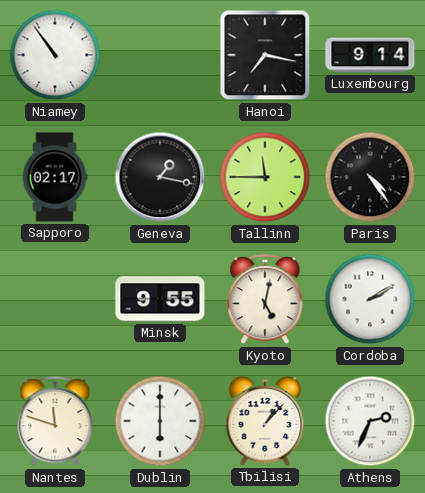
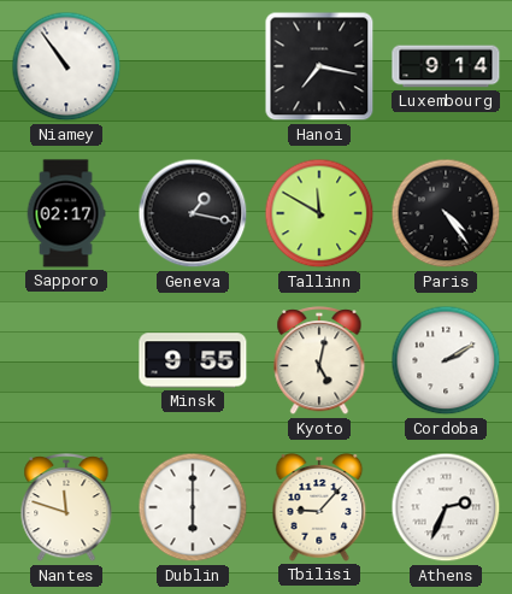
Tallinn: 11:45 -> 11:50
Tbilisi: 1:07 -> 9:07
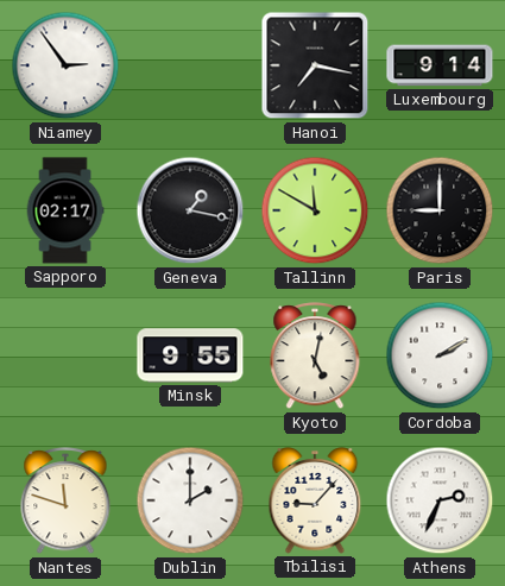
Niamey: 10:54 -> 2:54
Paris: 4:24 -> 9:00
Dublin: 6:00 -> 2:00
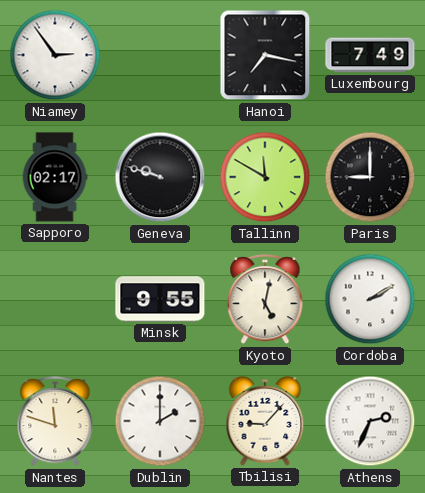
Luxembourg: 9:14 -> 7:49
Geneva: 1:17 -> 9:48
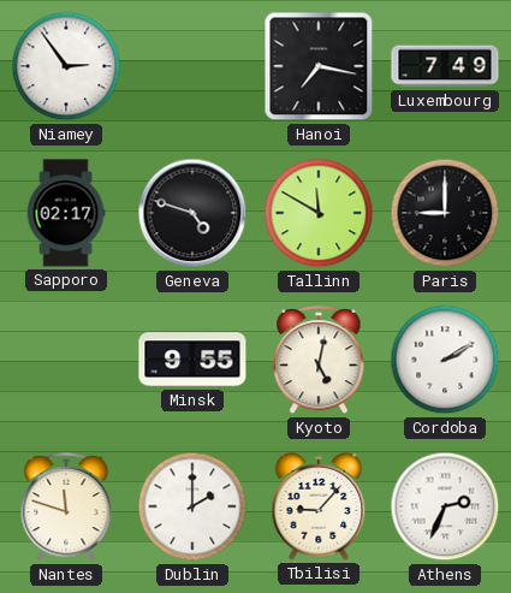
Geneva: 9:48 -> 4:48
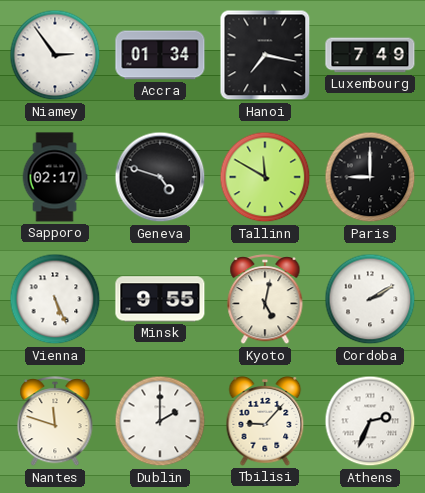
Accra: none -> 01:34
Vienna: none -> 5:26
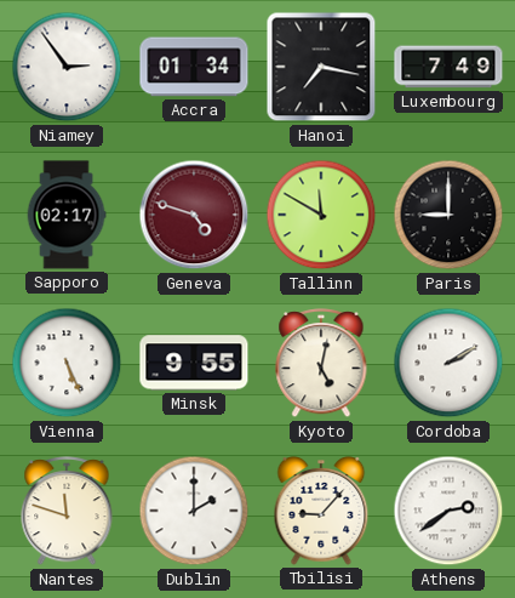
Geneva dial: black -> burgundy
Athens: 2:34 -> 2:39
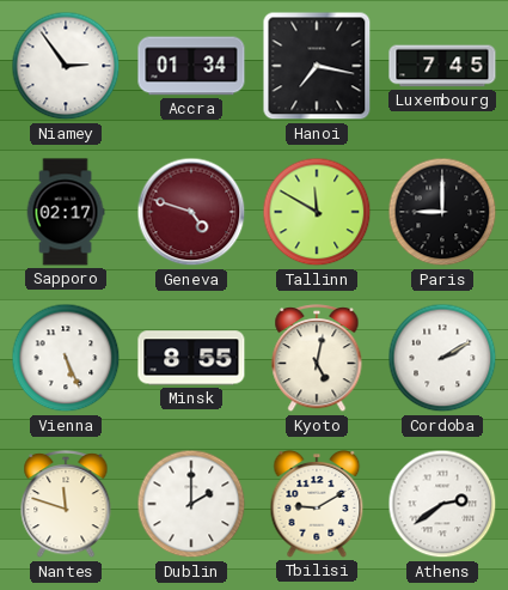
Luxembourg: 7:49 -> 7:45
Minsk: 9:55 -> 8:55
Tbilisi: 9:07 -> 9:10
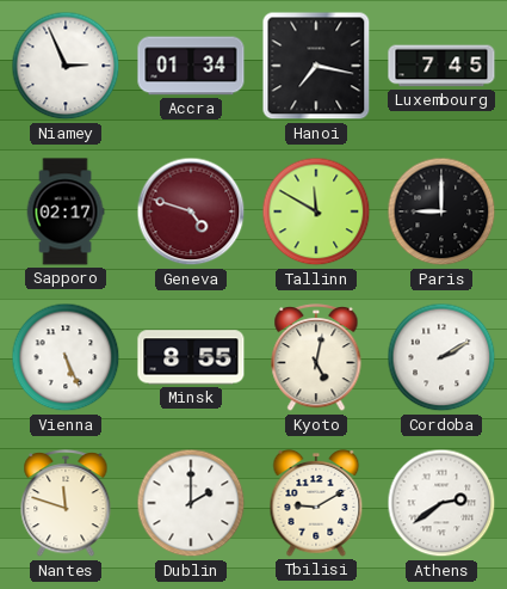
Niamey: 2:54 -> 2:56
